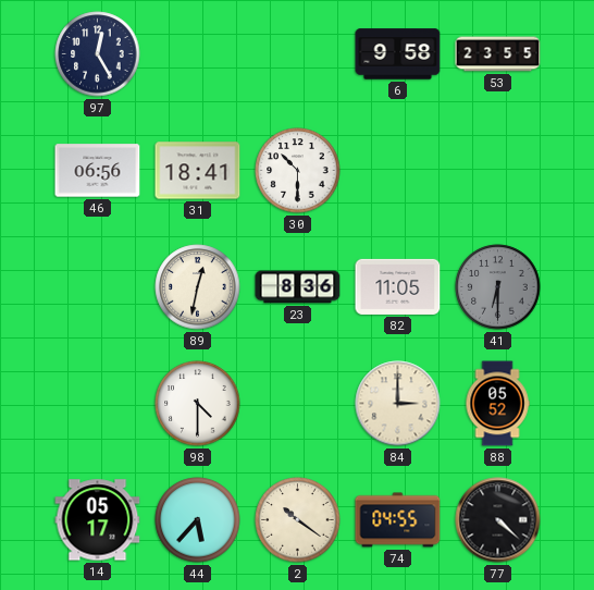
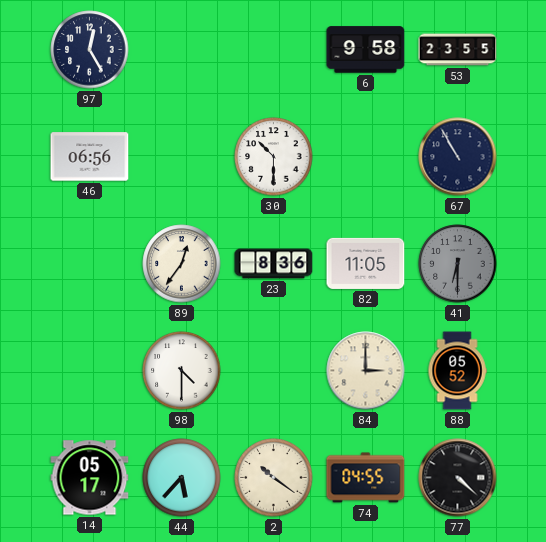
31: 18:41 -> none
67: none -> 10:55
89: 12:32 -> 12:36
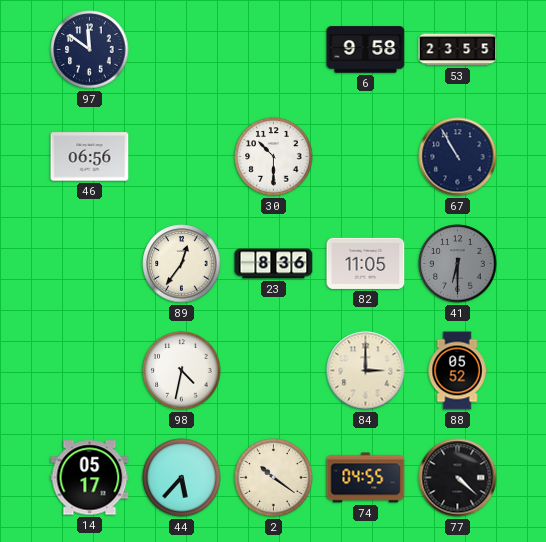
97: 12:25 -> 11:51
98: 4:30 -> 4:32
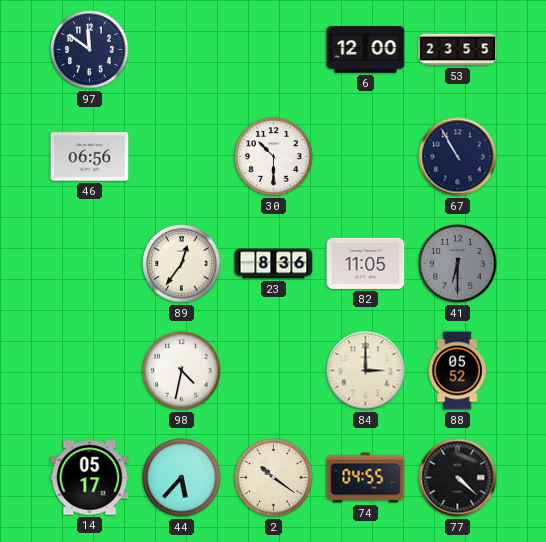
6: 9:58 -> 12:00
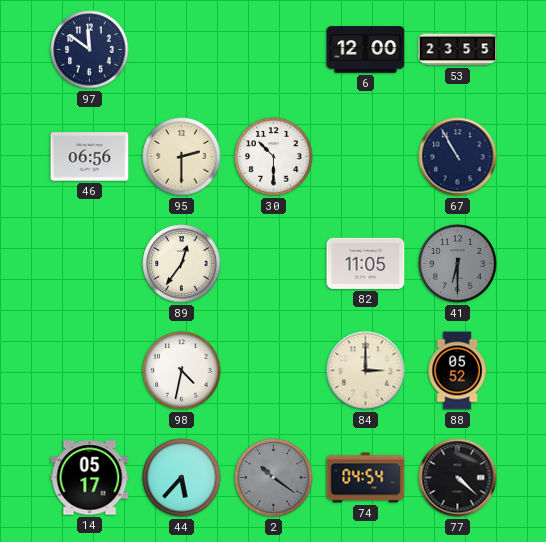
95: none -> 2:30
23: 8:36 -> none
2 dial: cream -> grey
74: 04:55 -> 04:54
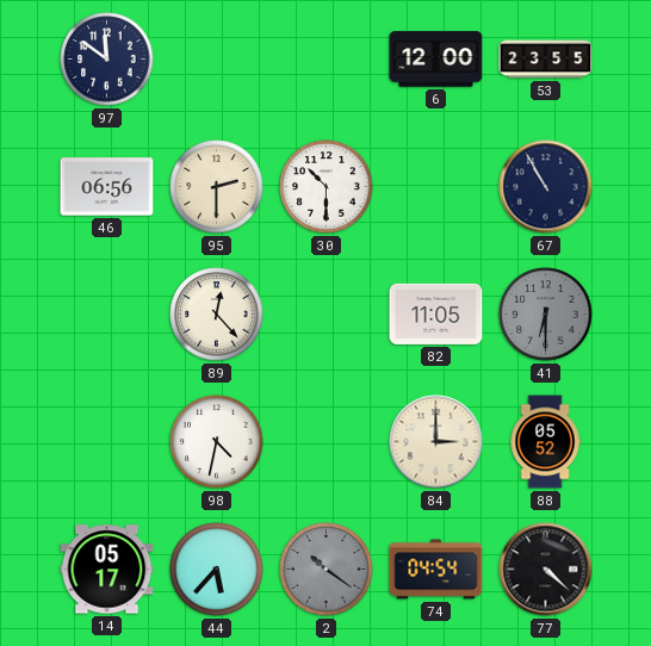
89: 12:36 -> 12:23
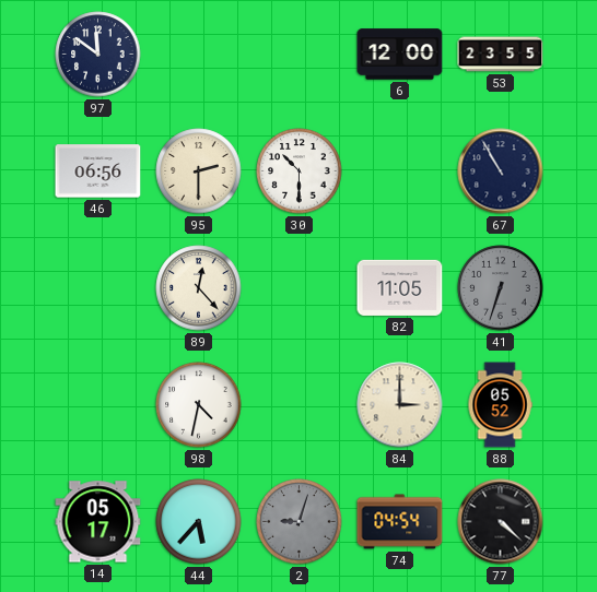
41: 6:30 -> 6:33
2: 10:21 -> 9:03
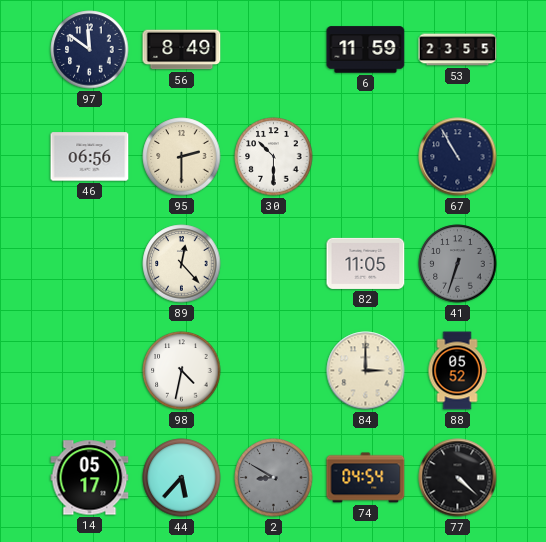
56: none -> 8:49
6: 12:00 -> 11:59
2: 9:03 -> 8:50
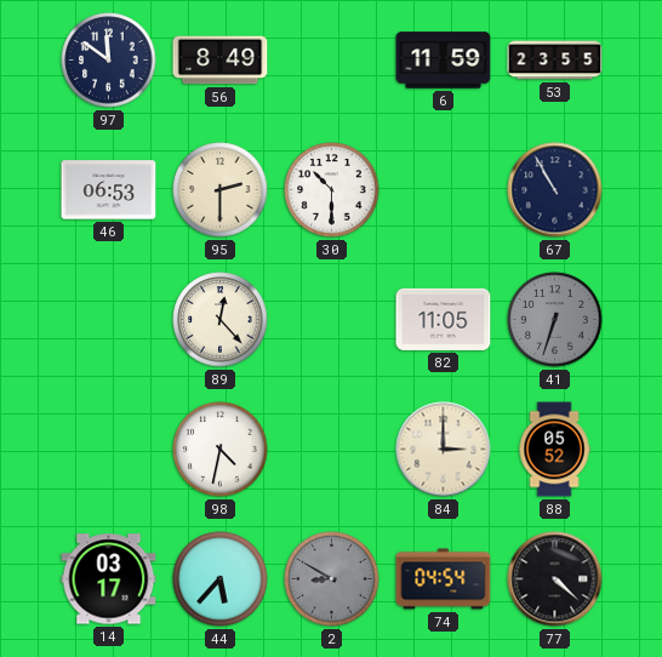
46: 06:56 -> 06:53
14: 05:17 -> 03:17
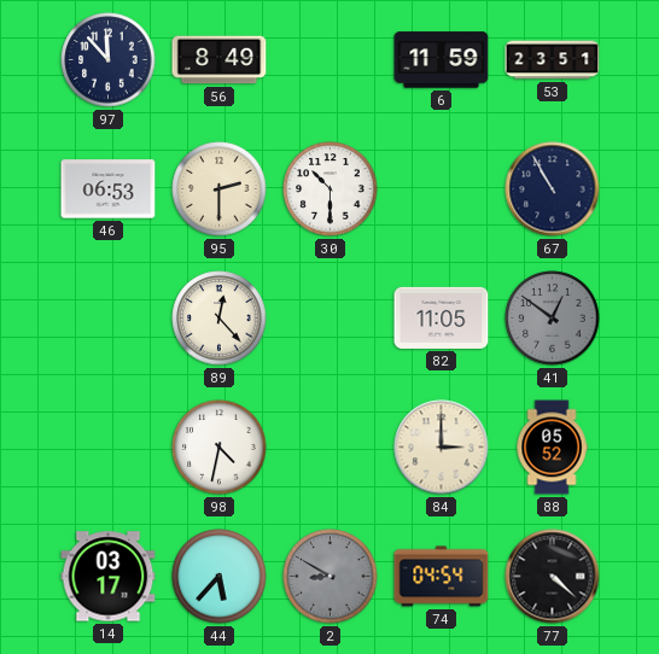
97: 11:51 -> 11:53
53: 23:55 -> 23:51
41: 6:33 -> 12:51
